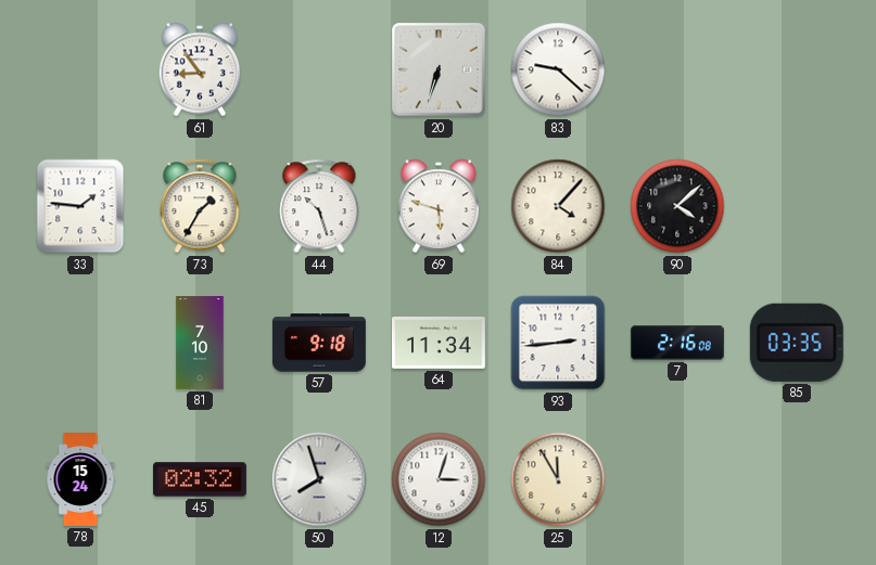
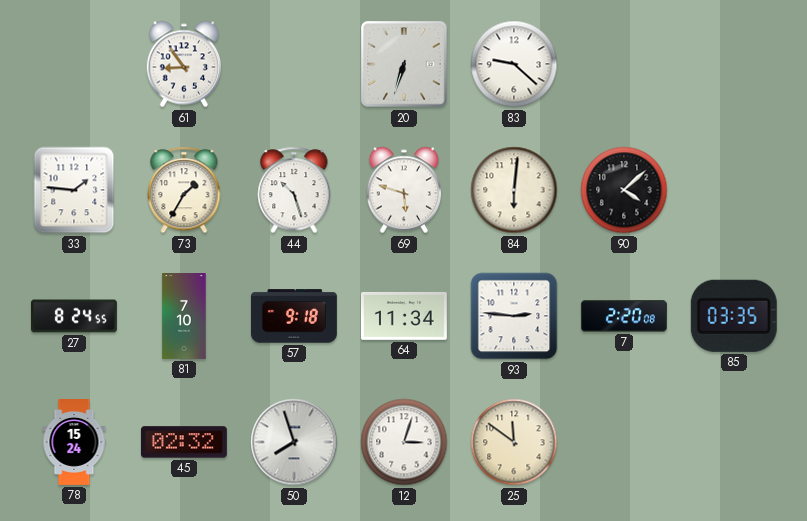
84: 4:07 -> 6:01
27: none -> 8:24
93: 2:44 -> 2:46
7: 2:16 -> 2:20
25: 11:55 -> 11:51
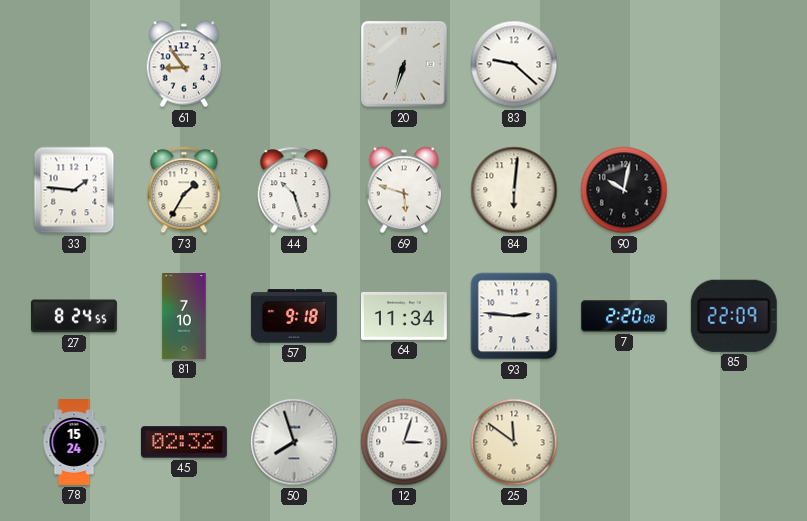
90: 4:08 -> 10:02
85: 03:35 -> 22:09
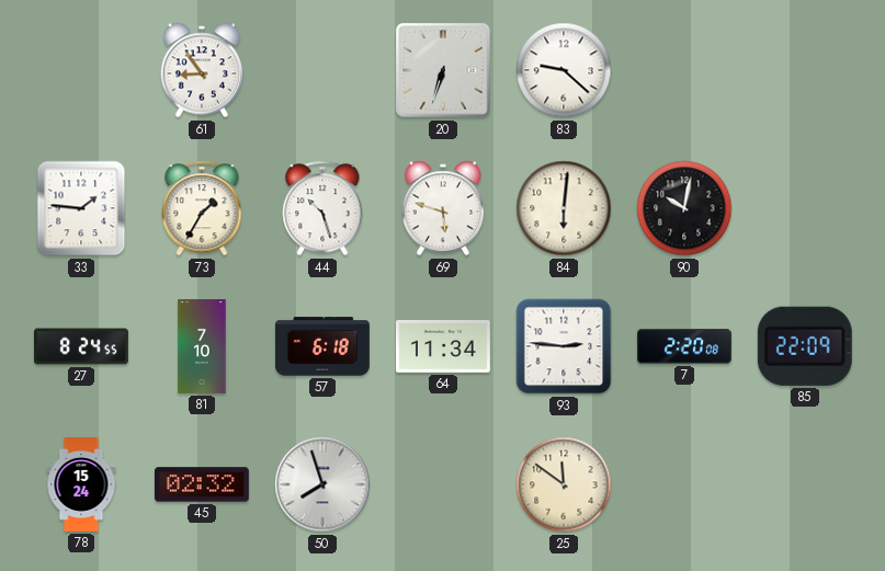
57: 9:18 -> 6:18
12: 3:03 -> none
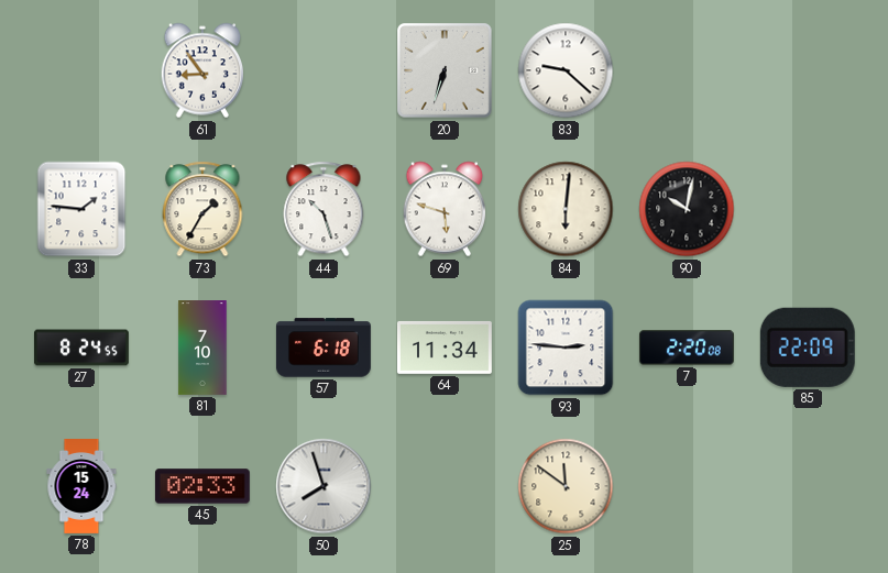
45: 02:32 -> 02:33
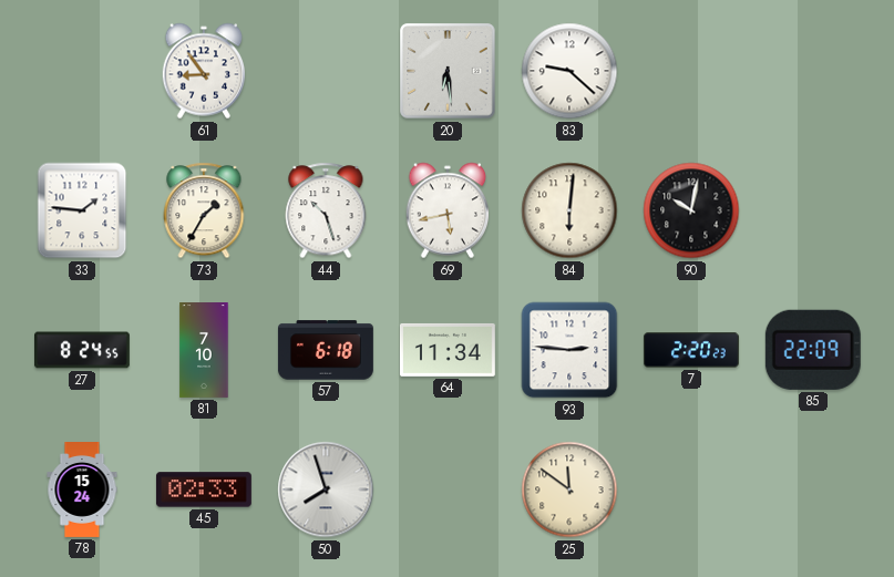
20: 6:33 -> 6:29
69: 5:48 -> 5:43
7: 2:20:08 -> 2:20:23
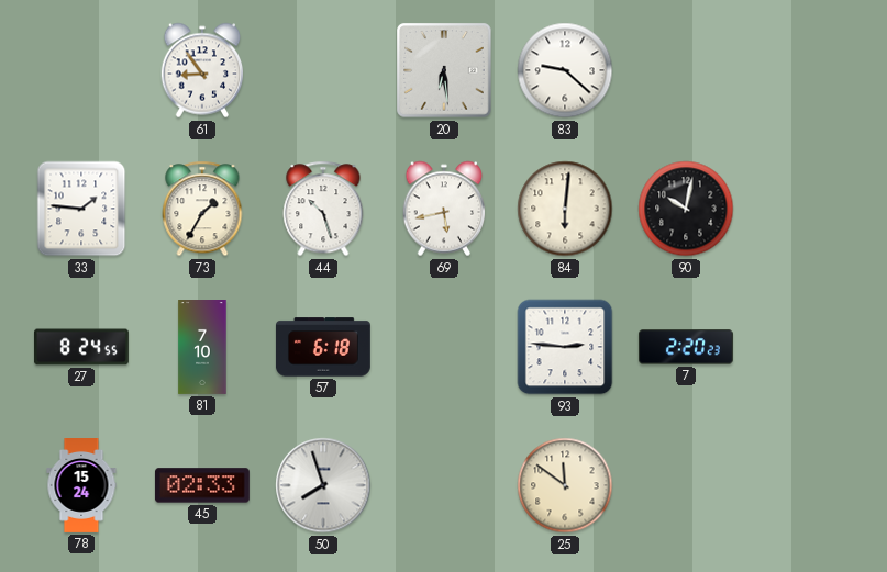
64: 11:34 -> none
85: 22:09 -> none
